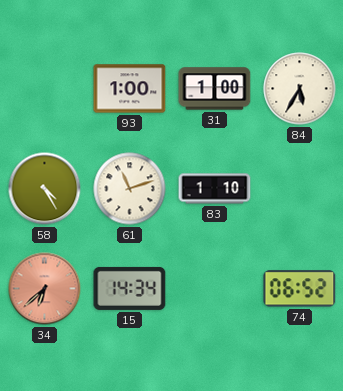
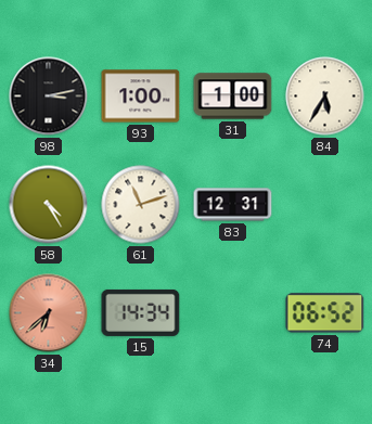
98: none -> 3:13
83: 1:10 -> 12:31
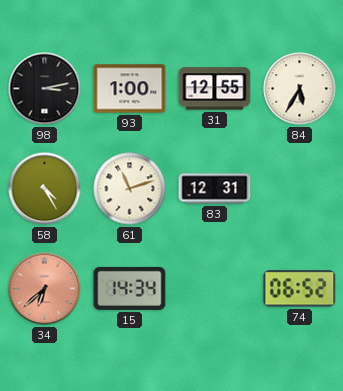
31: 1:00 -> 12:55
